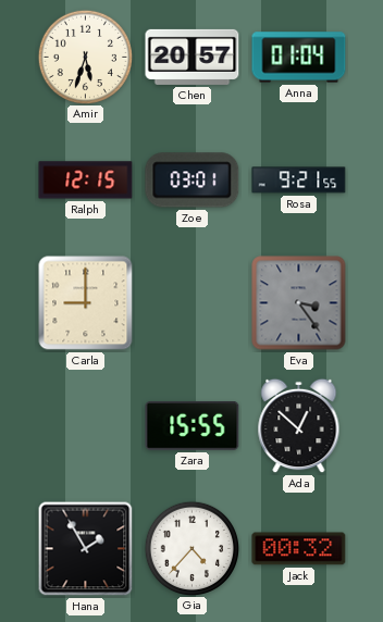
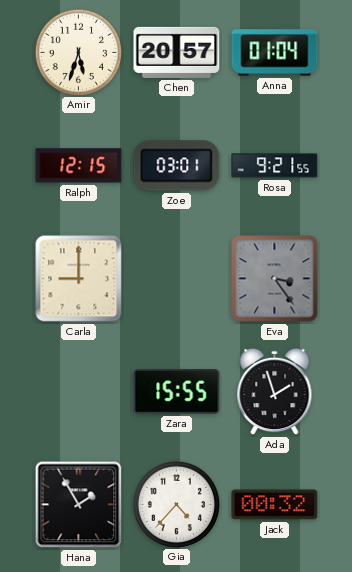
Ada: 12:52 -> 1:57
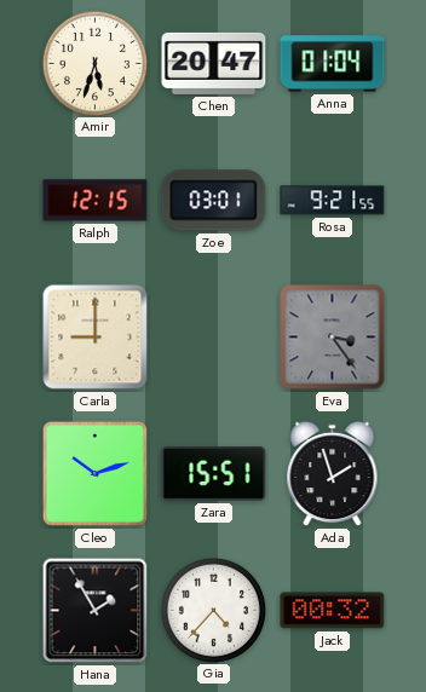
Chen: 20:57 -> 20:47
Cleo: none -> 10:12
Zara: 15:55 -> 15:51
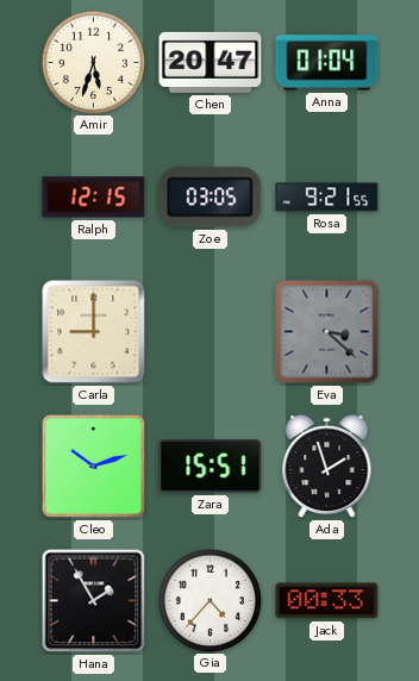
Zoe: 03:01 -> 03:05
Eva: 3:24 -> 3:22
Jack: 00:32 -> 00:33
